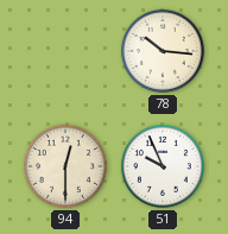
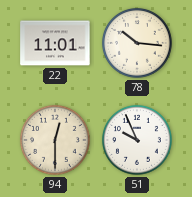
22: none -> 11:01
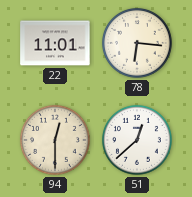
78: 10:16 -> 6:16
51: 9:56 -> 12:38
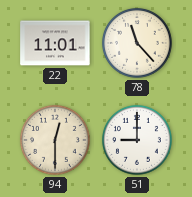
78: 6:16 -> 11:23
51: 12:38 -> 9:00
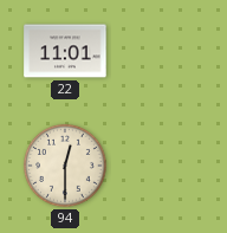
78: 11:23 -> none
51: 9:00 -> none
